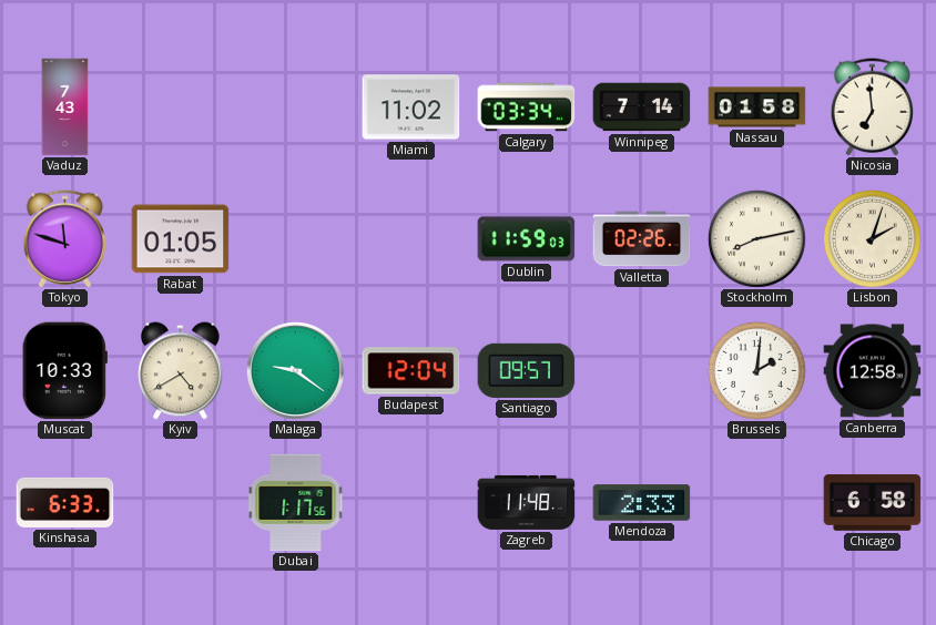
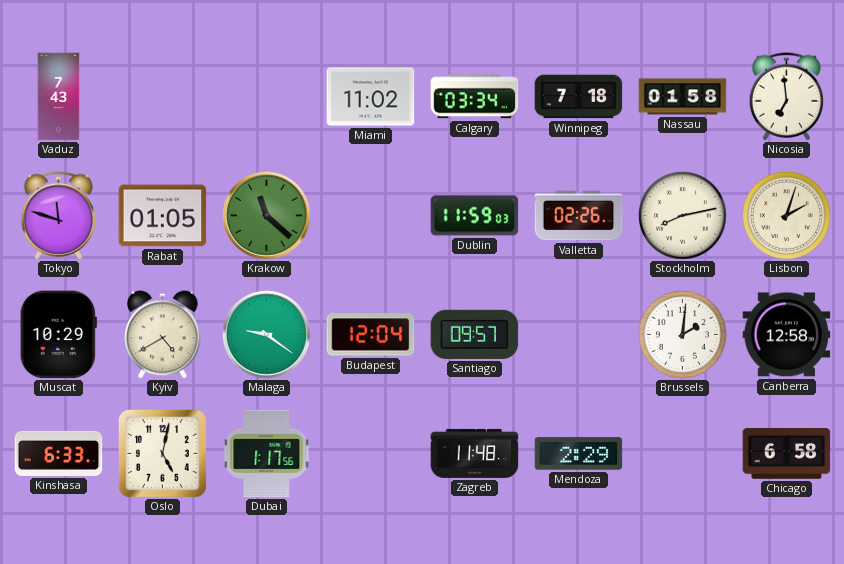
Winnipeg: 7:14 -> 7:18
Krakow: none -> 11:22
Muscat: 10:33 -> 10:29
Oslo: none -> 5:02
Mendoza: 2:33 -> 2:29
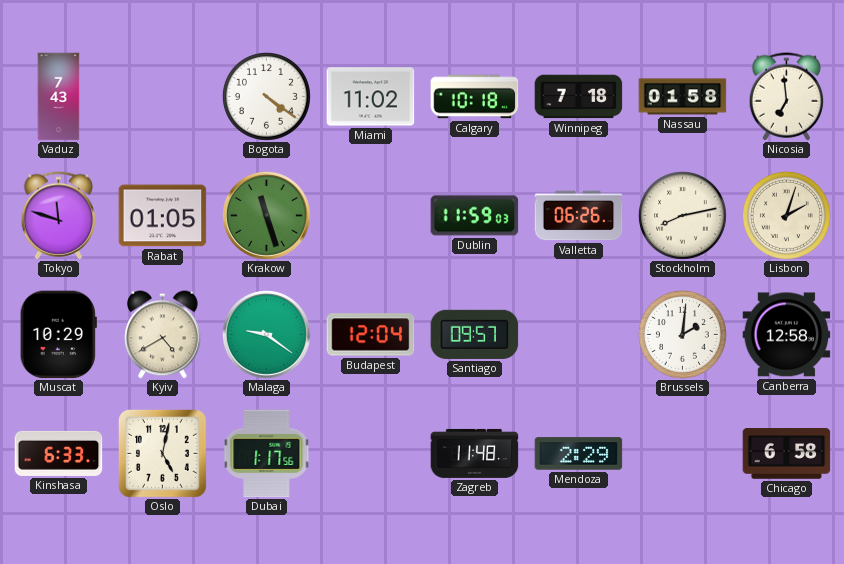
Bogota: none -> 4:21
Calgary: 03:34 -> 10:18
Krakow: 11:22 -> 11:27
Valletta: 02:26 -> 06:26
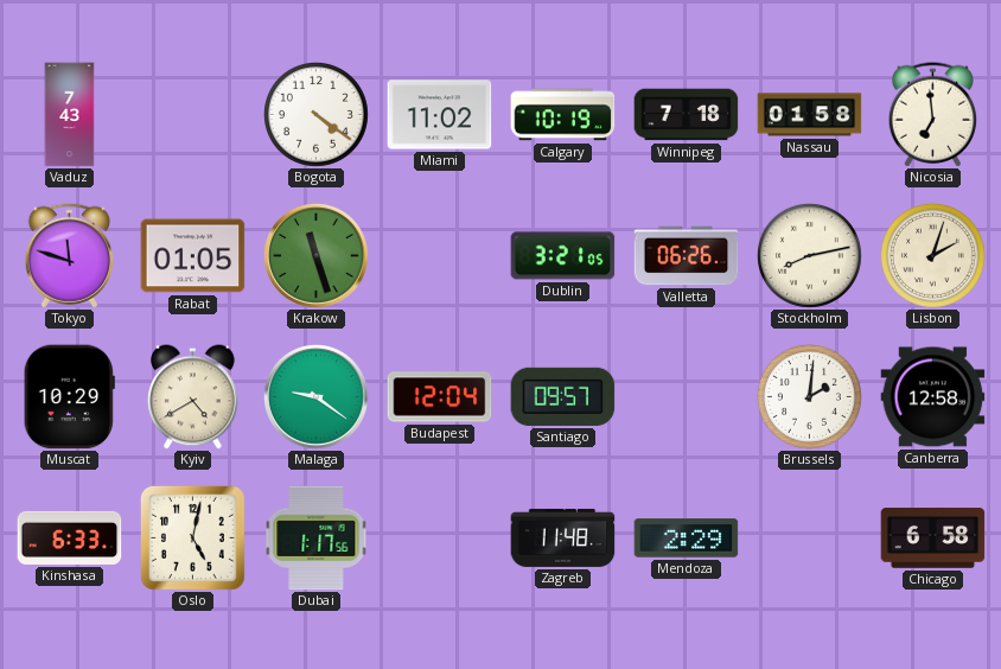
Calgary: 10:18 -> 10:19
Dublin: 11:59 -> 3:21
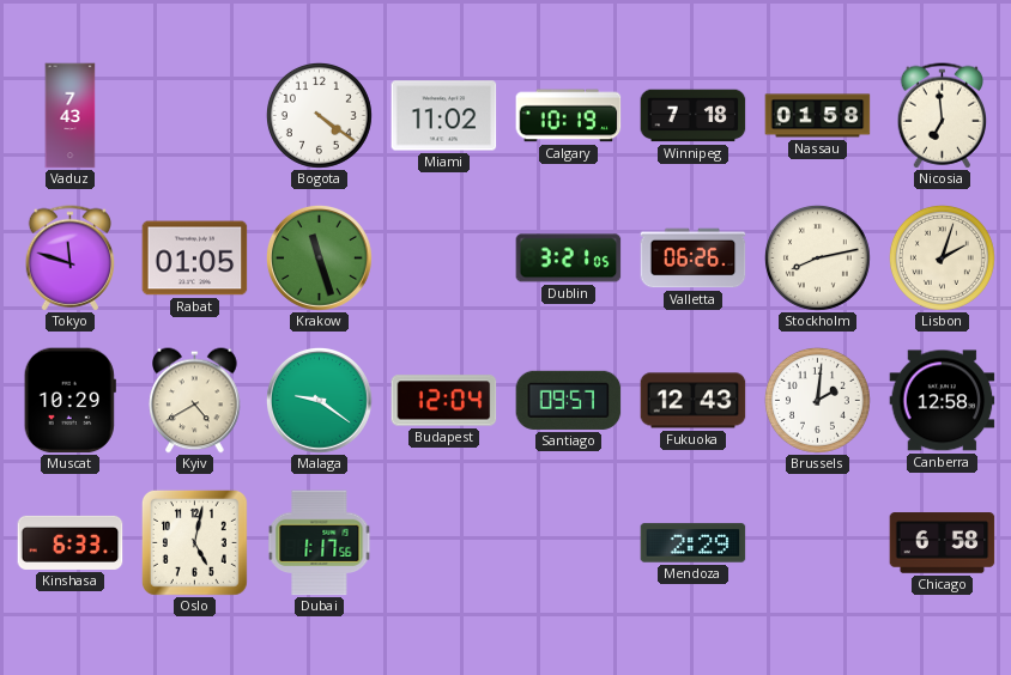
Fukuoka: none -> 12:43
Zagreb: 11:48 -> none
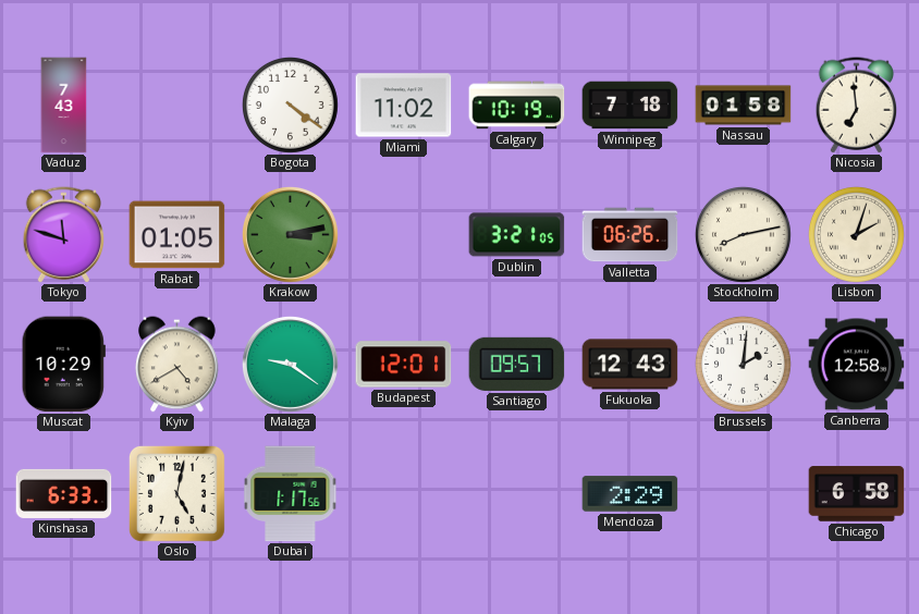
Krakow: 11:27 -> 3:13
Budapest: 12:04 -> 12:01
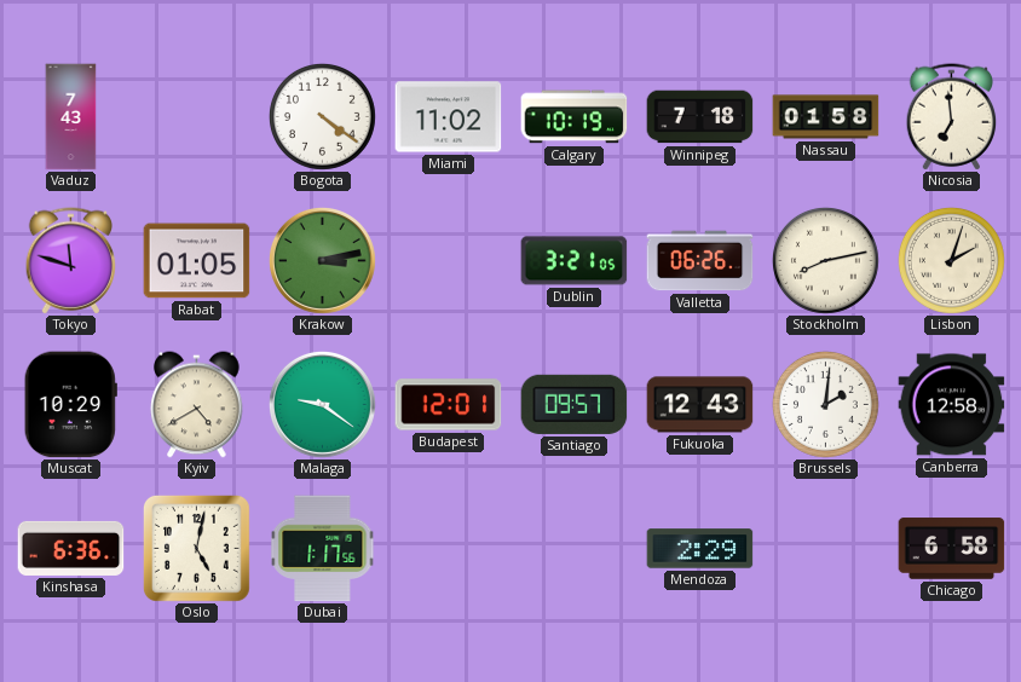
Kinshasa: 6:33 -> 6:36
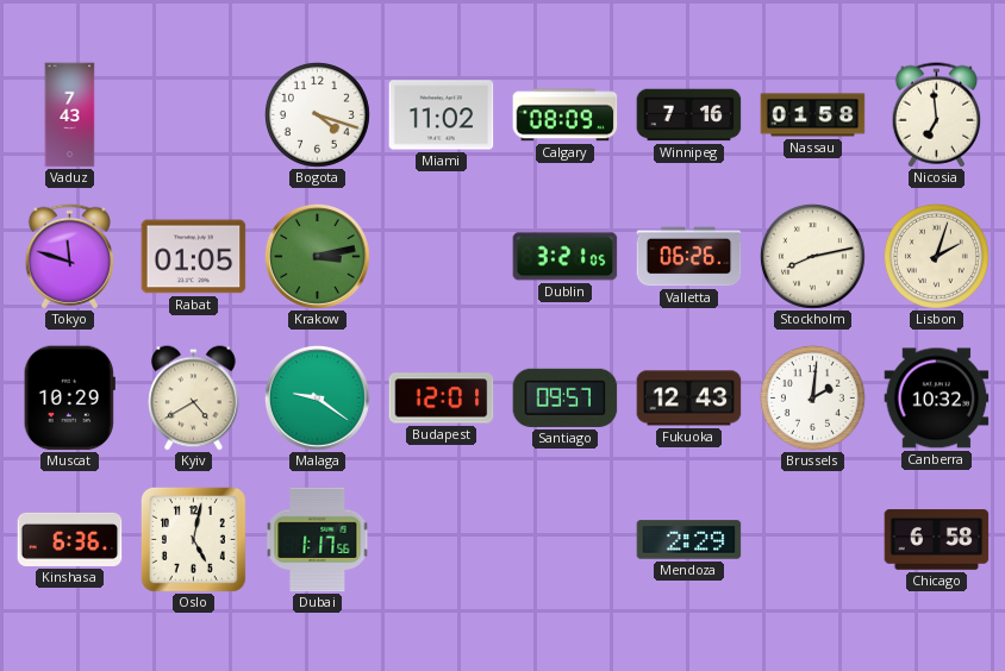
Bogota: 4:21 -> 4:18
Calgary: 10:19 -> 08:09
Winnipeg: 7:18 -> 7:16
Canberra: 12:58 -> 10:32
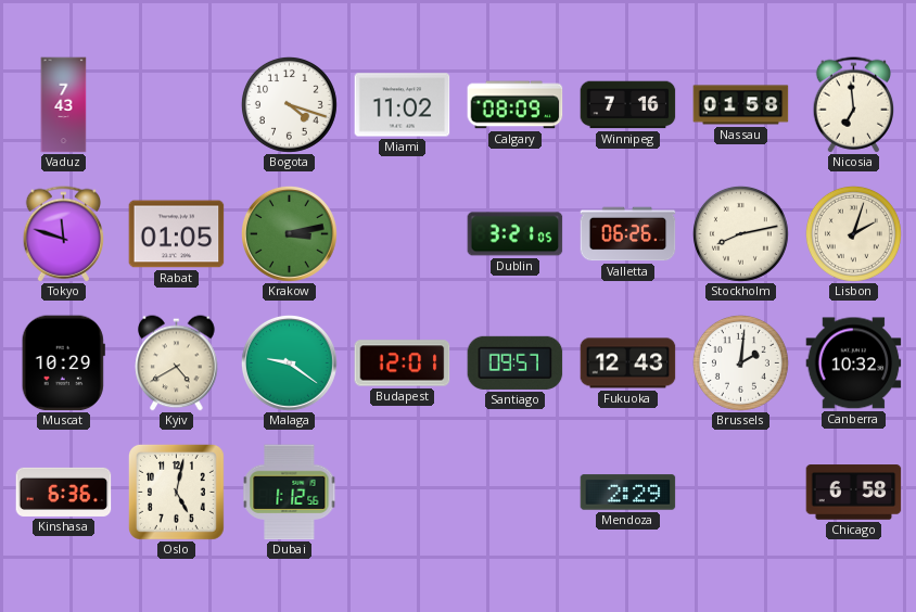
Dubai: 1:17 -> 1:12
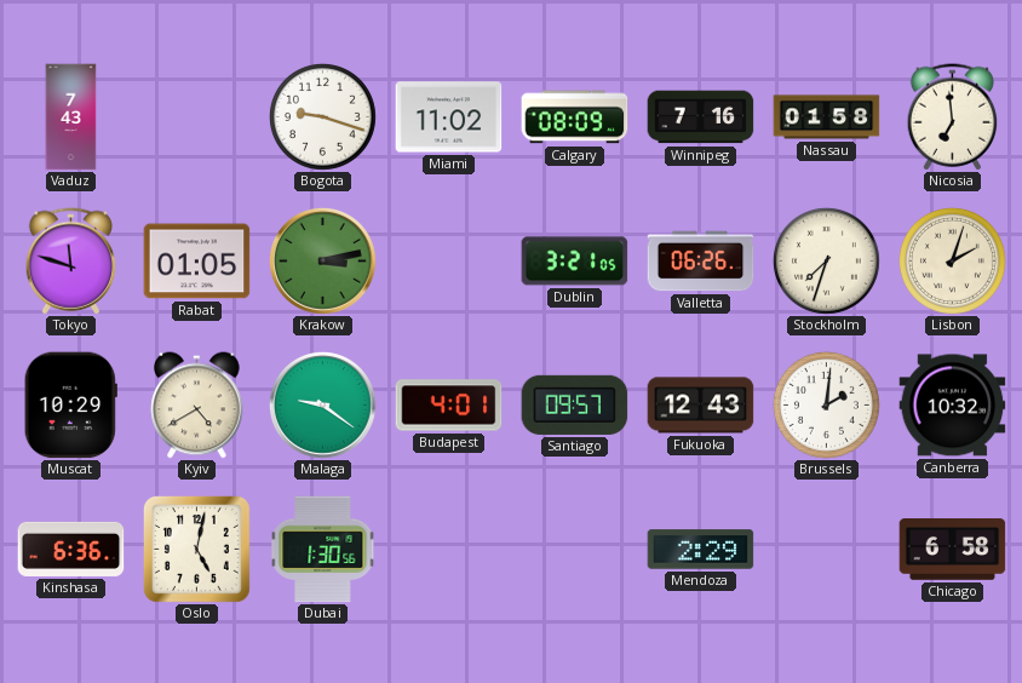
Bogota: 4:18 -> 9:18
Stockholm: 8:13 -> 7:33
Budapest: 12:01 -> 4:01
Dubai: 1:12 -> 1:30
